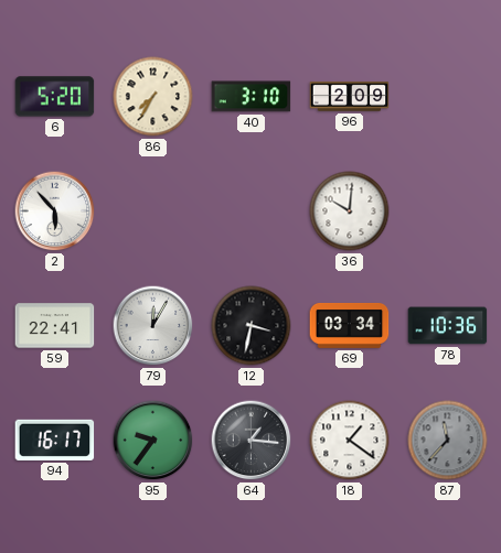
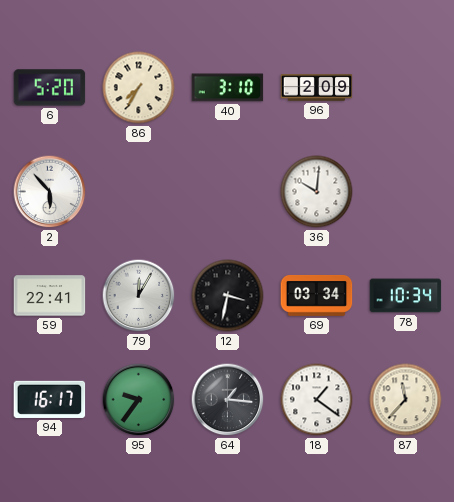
78: 10:36 -> 10:34
87 dial: grey -> cream
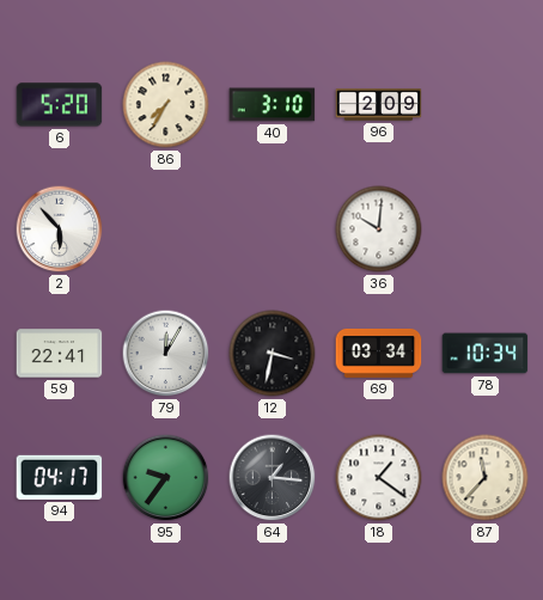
94: 16:17 -> 04:17
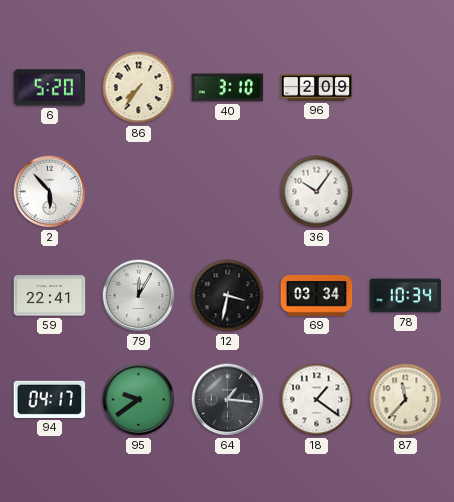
86: 7:35 -> 7:36
36: 10:01 -> 10:06
95: 9:36 -> 9:39
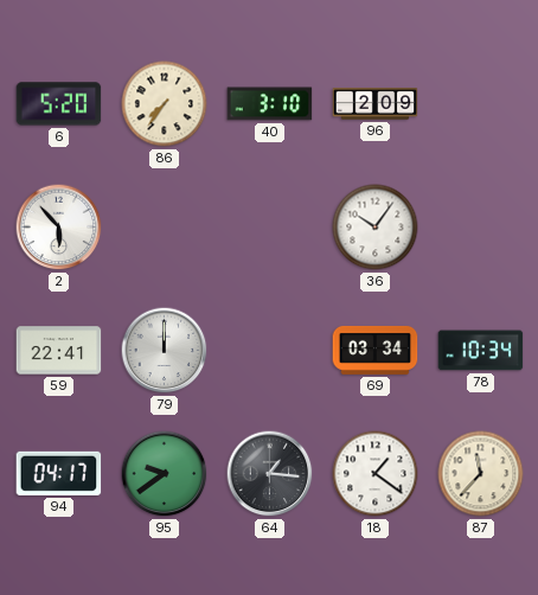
79: 12:05 -> 12:00
12: 3:32 -> none
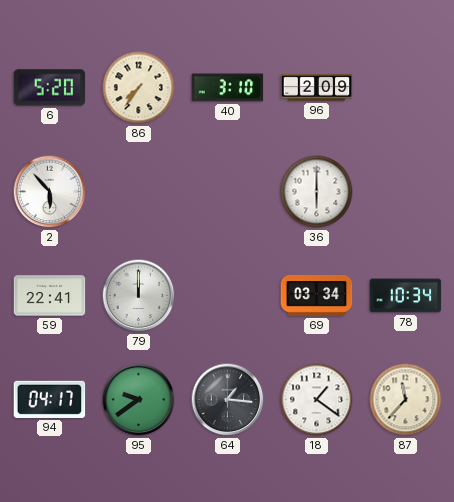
36: 10:06 -> 6:00
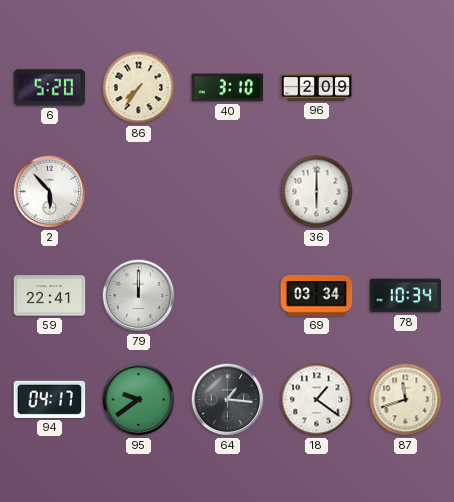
87: 11:37 -> 11:42
